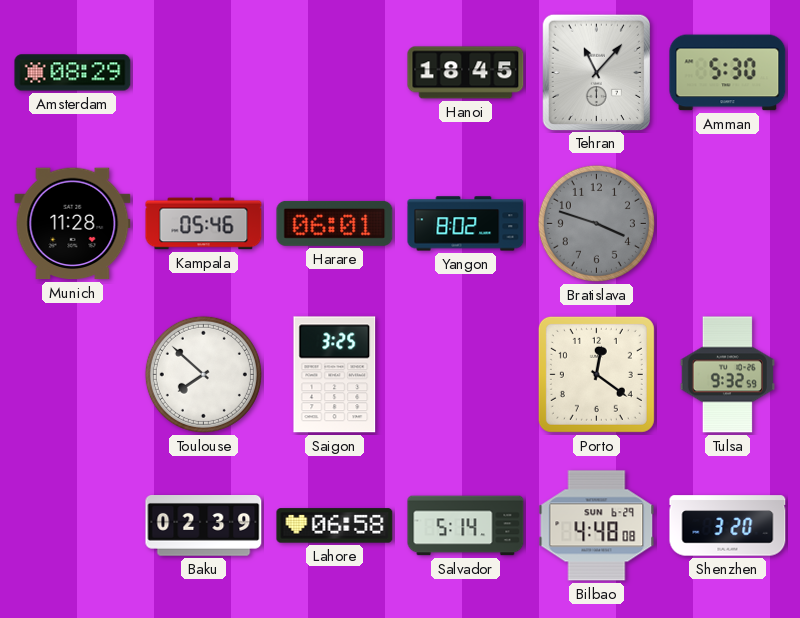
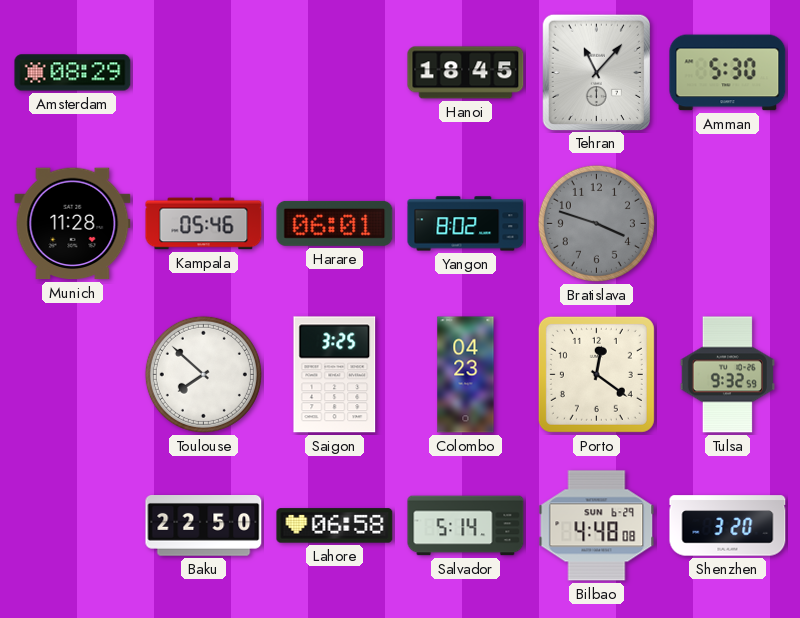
Colombo: none -> 04:23
Baku: 02:39 -> 22:50
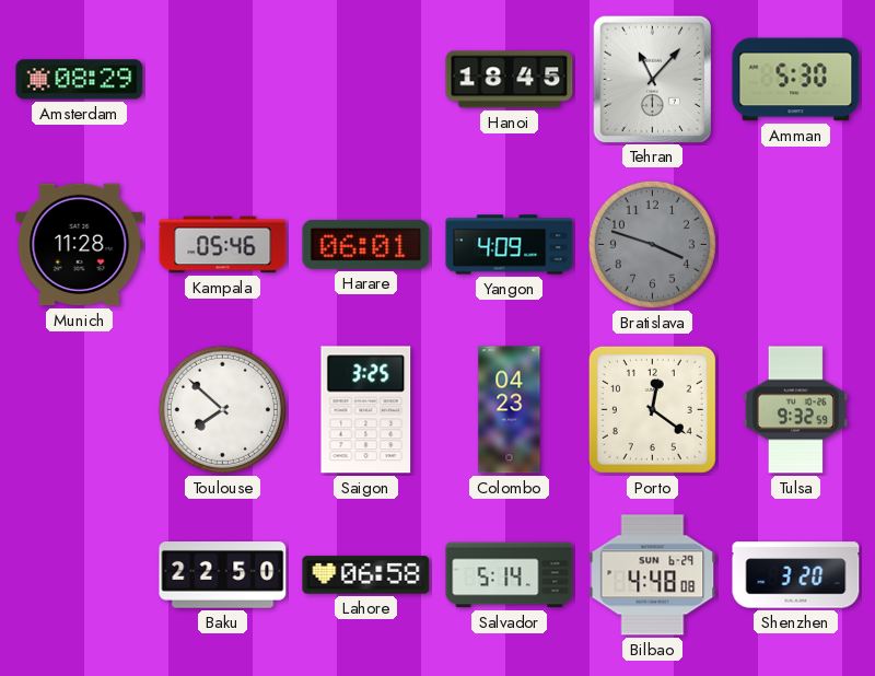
Yangon: 8:02 -> 4:09
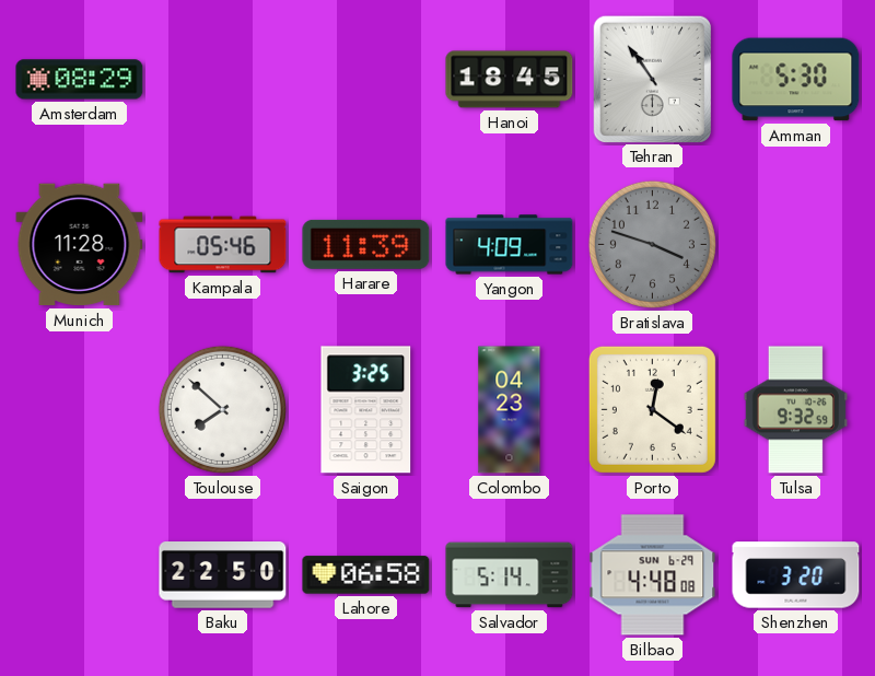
Tehran: 11:07 -> 10:54
Harare: 06:01 -> 11:39
